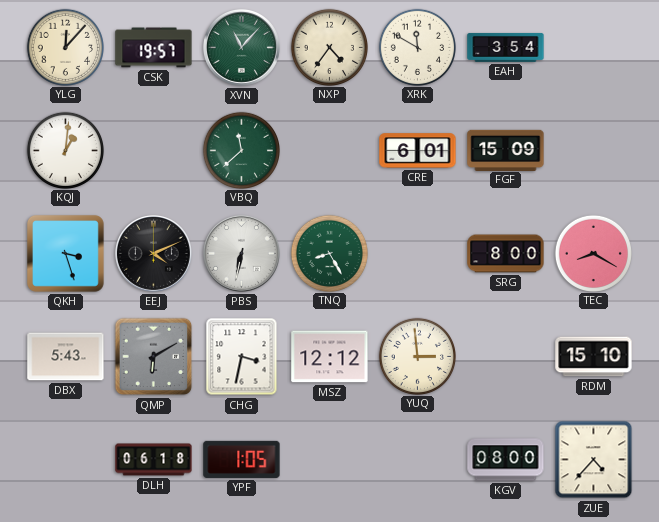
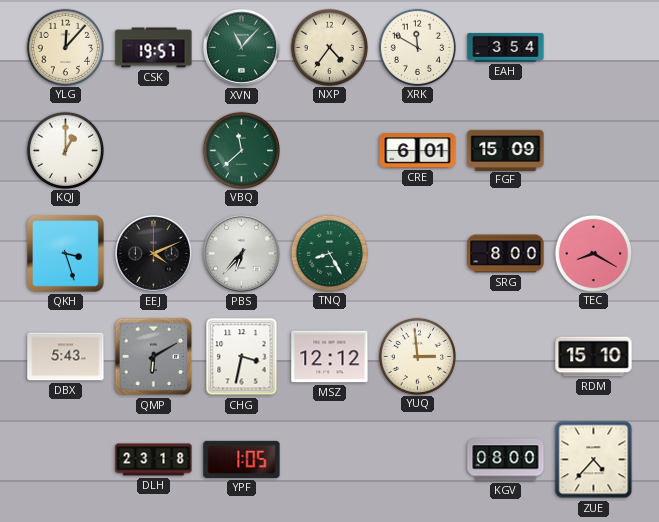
KQJ: 1:01 -> 1:00
PBS: 6:32 -> 6:37
DLH: 06:18 -> 23:18
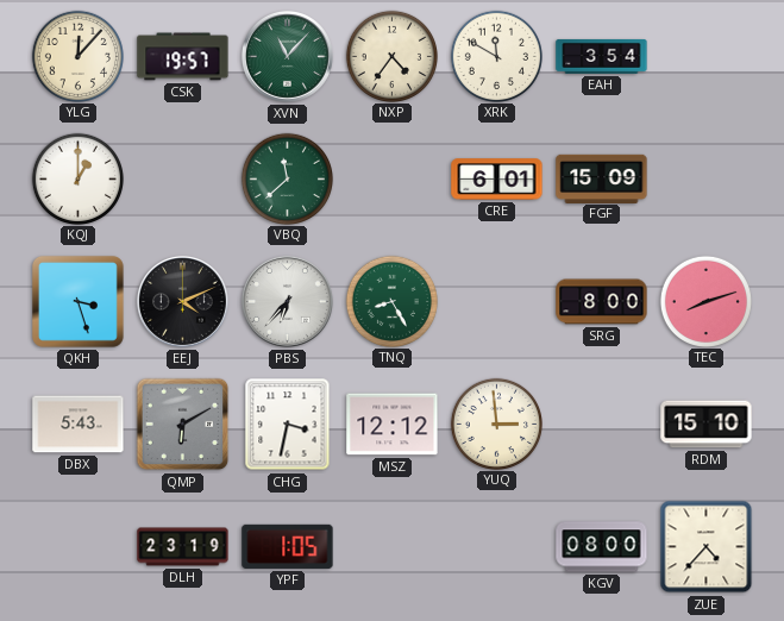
TEC: 8:20 -> 8:12
DLH: 23:18 -> 23:19
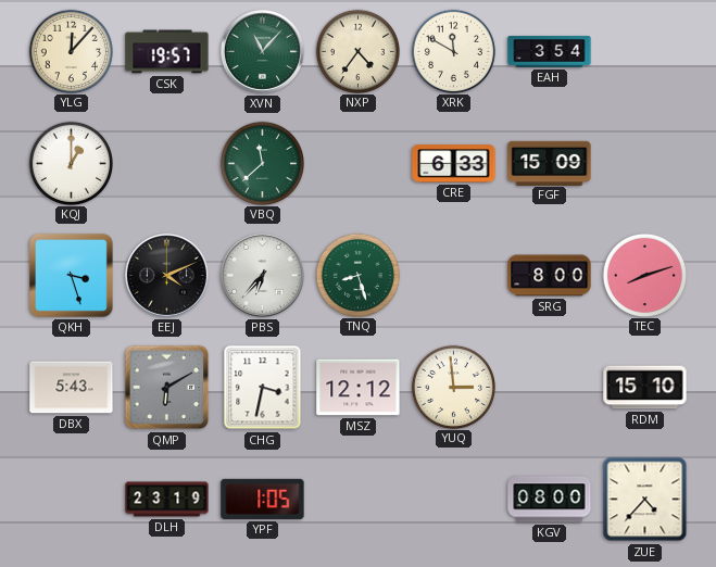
CRE: 6:01 -> 6:33
TNQ: 8:25 -> 8:27
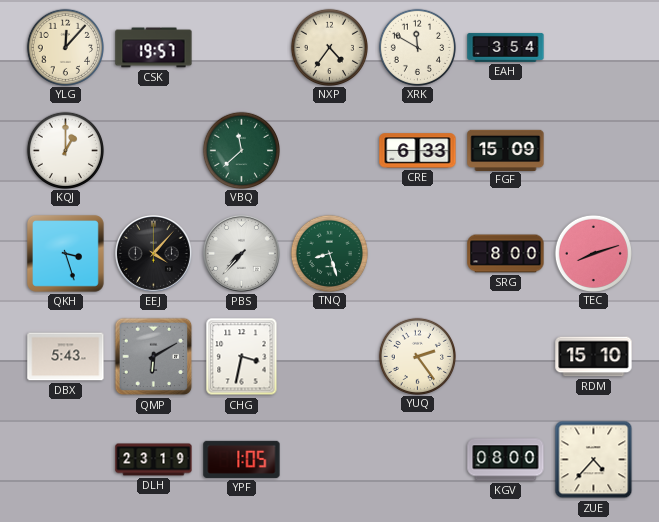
XVN: 11:07 -> none
EEJ: 4:11 -> 4:07
PBS: 6:37 -> 7:37
MSZ: 12:12 -> none
YUQ: 2:59 -> 2:24
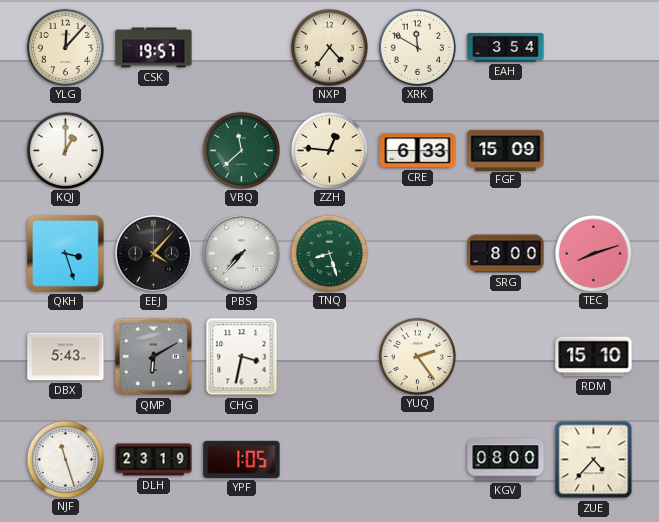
ZZH: none -> 12:46
NJF: none -> 11:27
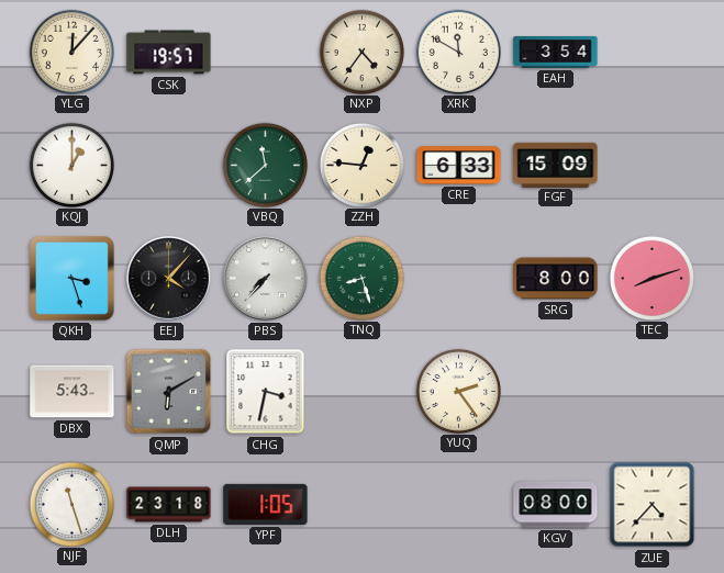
RDM: 15:10 -> none
DLH: 23:19 -> 23:18
